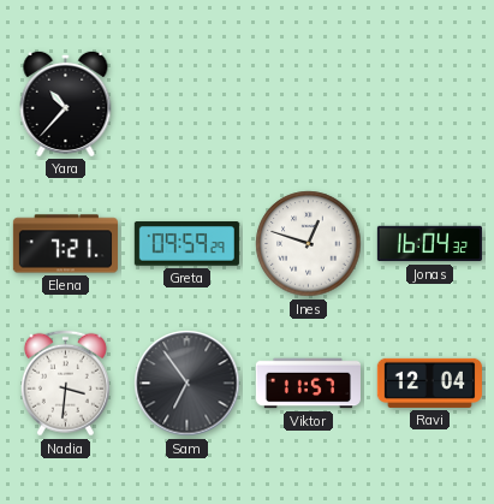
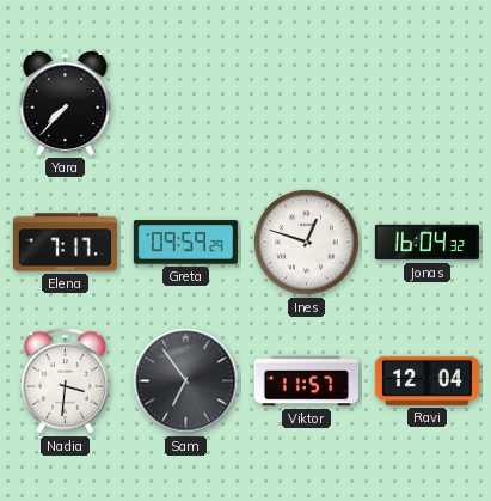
Yara: 10:37 -> 7:37
Elena: 7:21 -> 7:17
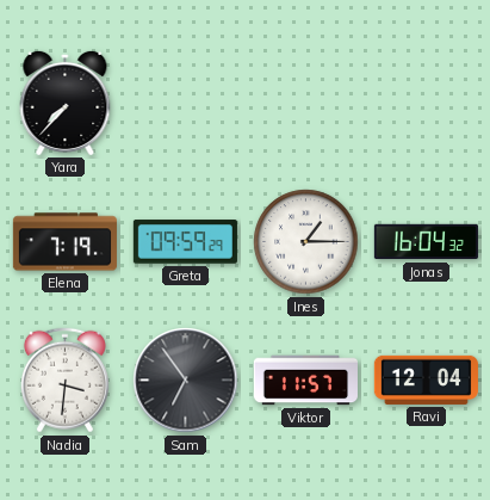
Elena: 7:17 -> 7:19
Ines: 12:48 -> 1:15
